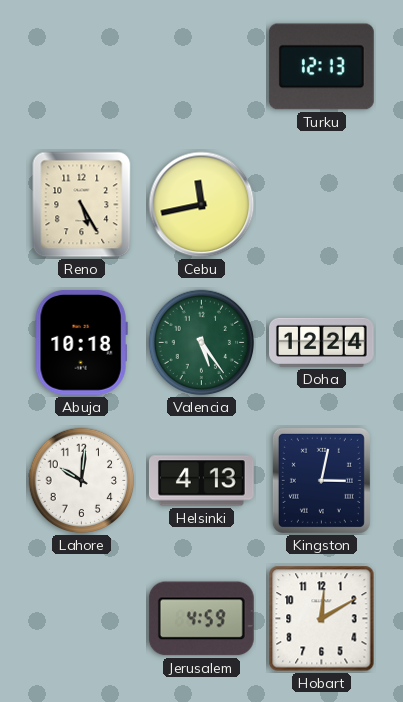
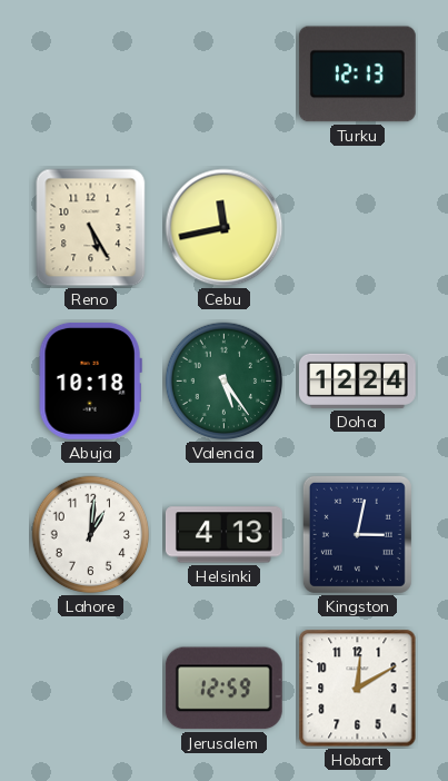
Lahore: 10:01 -> 1:01
Jerusalem: 4:59 -> 12:59
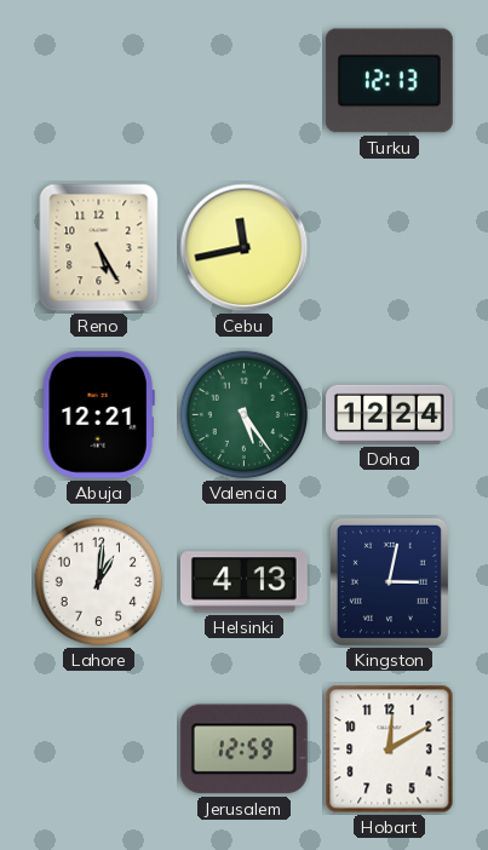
Abuja: 10:18 -> 12:21
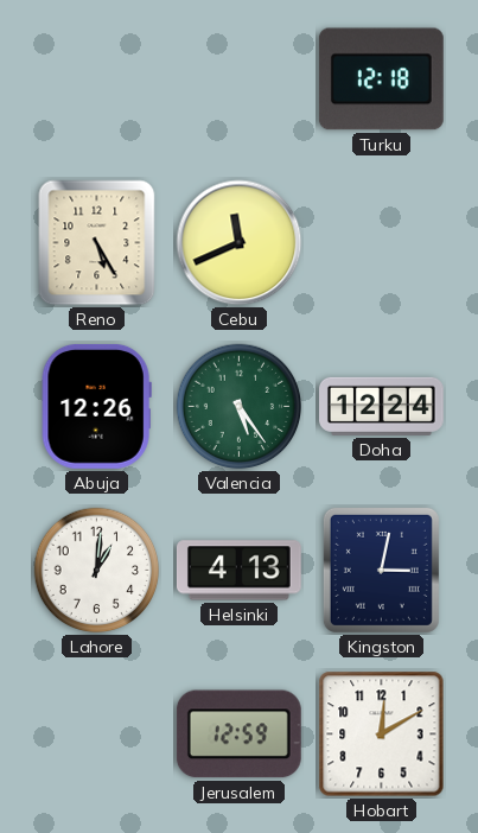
Turku: 12:13 -> 12:18
Cebu: 11:43 -> 11:41
Abuja: 12:21 -> 12:26
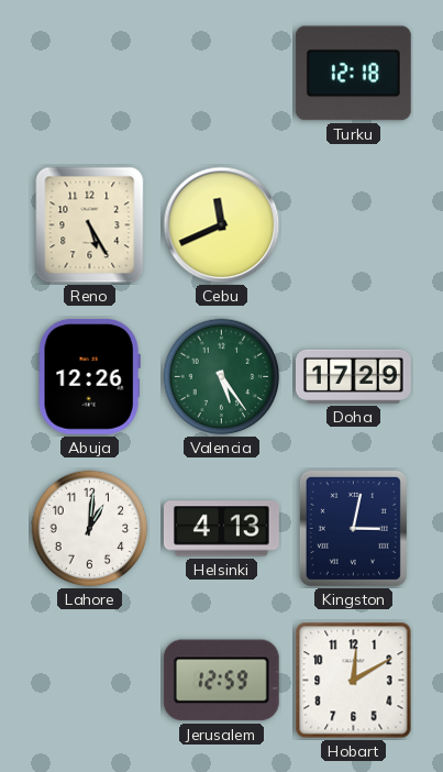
Doha: 12:24 -> 17:29
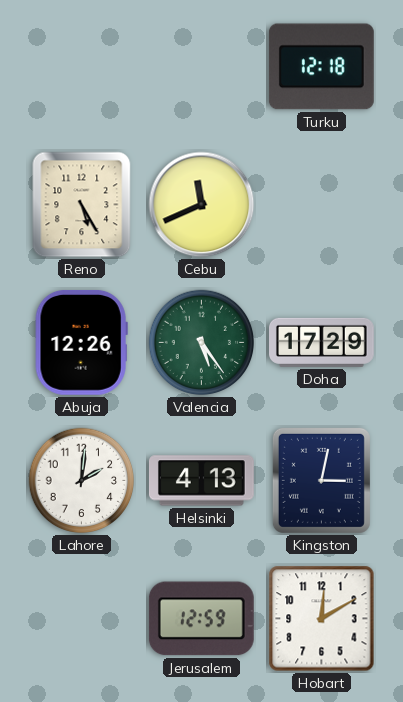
Lahore: 1:01 -> 2:01
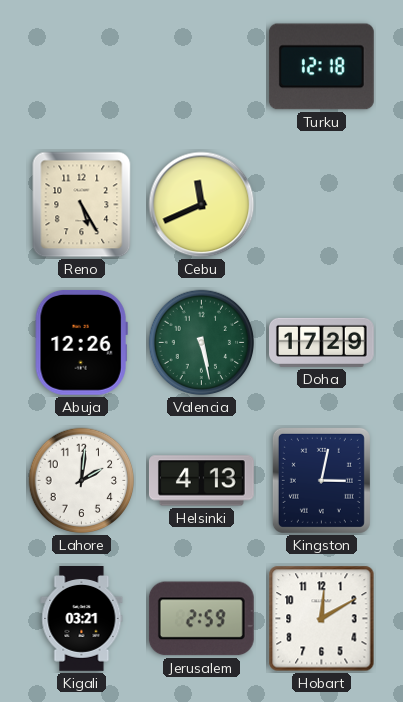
Valencia: 5:24 -> 5:28
Kigali: none -> 03:21
Jerusalem: 12:59 -> 2:59
